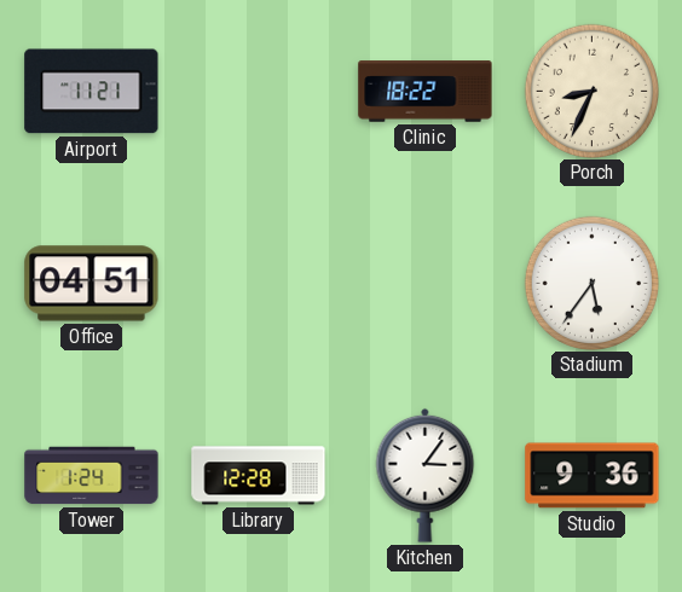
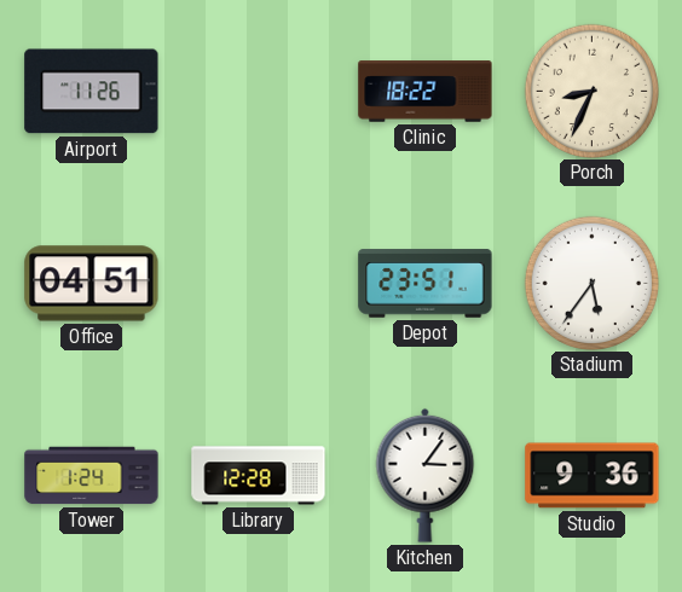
Airport: 11:21 -> 11:26
Depot: none -> 23:51
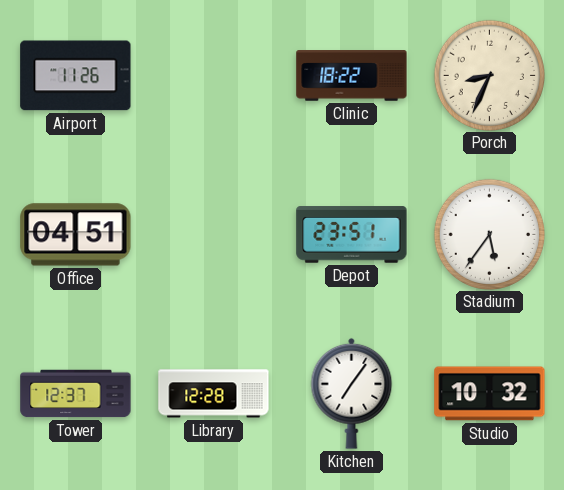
Tower: 1:24 -> 12:37
Kitchen: 3:06 -> 7:06
Studio: 9:36 -> 10:32
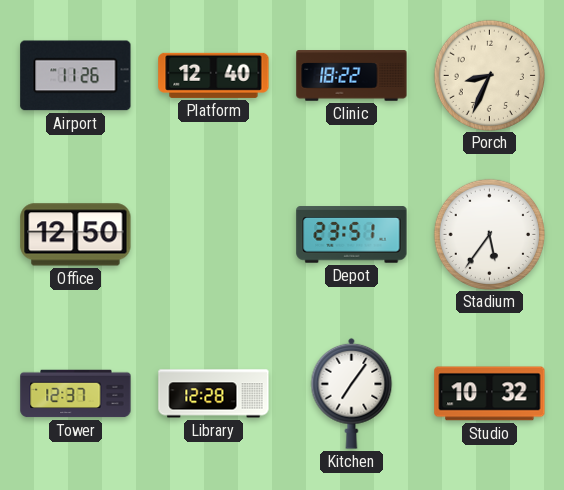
Platform: none -> 12:40
Office: 04:51 -> 12:50
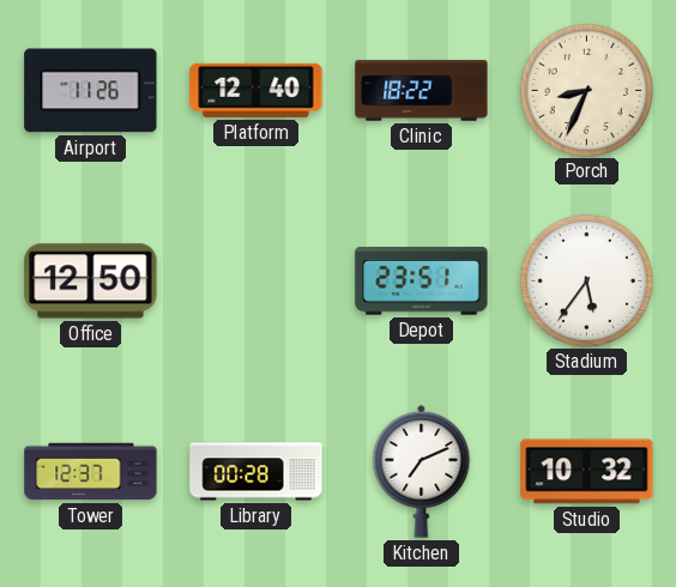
Library: 12:28 -> 00:28
Kitchen: 7:06 -> 7:11
